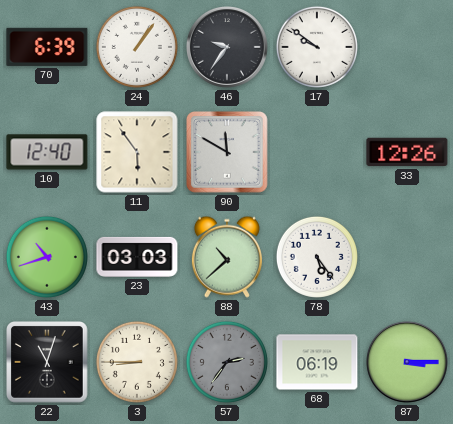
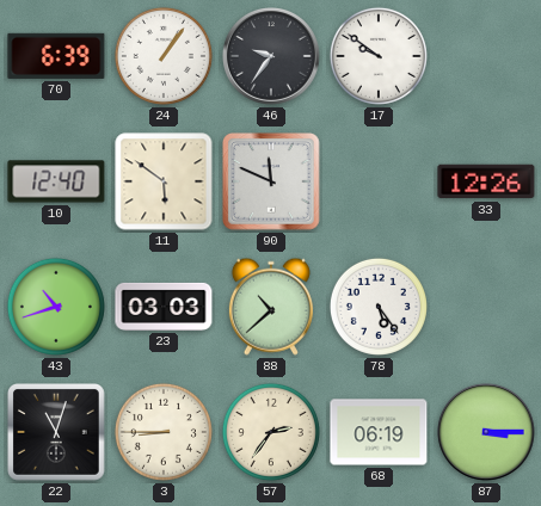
11: 5:54 -> 5:51
90: 11:50 -> 11:49
57 dial: grey -> cream
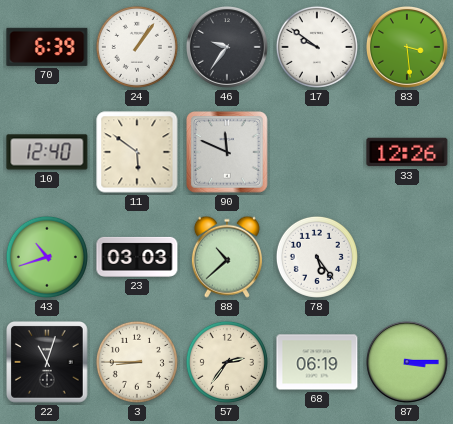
83: none -> 3:29
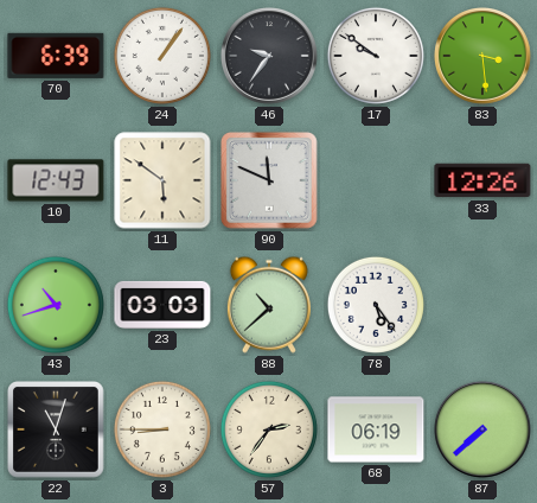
10: 12:40 -> 12:43
87: 3:15 -> 7:38
